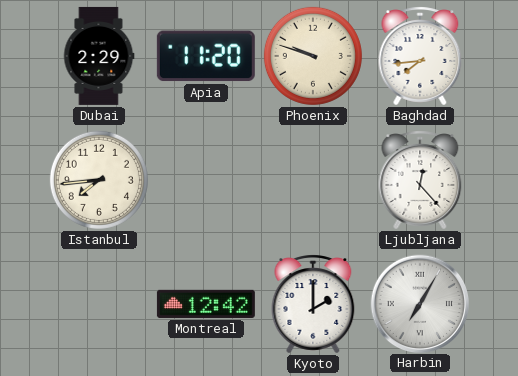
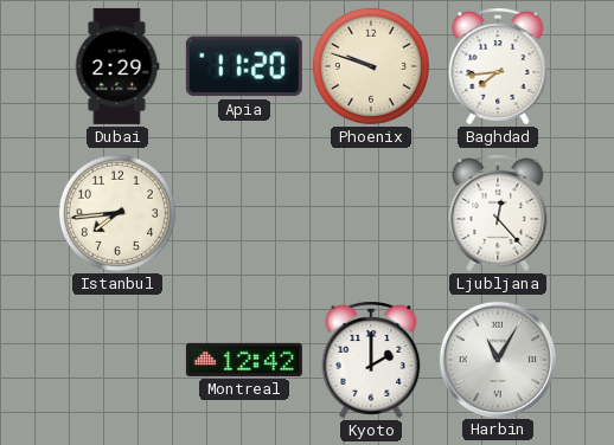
Harbin: 7:05 -> 11:05
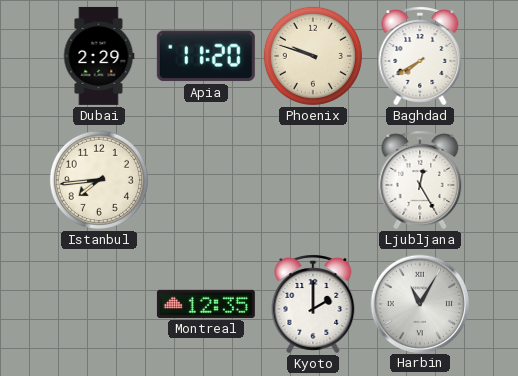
Baghdad: 7:44 -> 7:40
Ljubljana: 12:23 -> 12:25
Montreal: 12:42 -> 12:35
